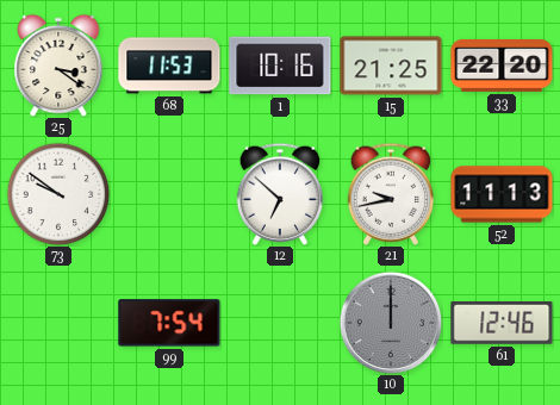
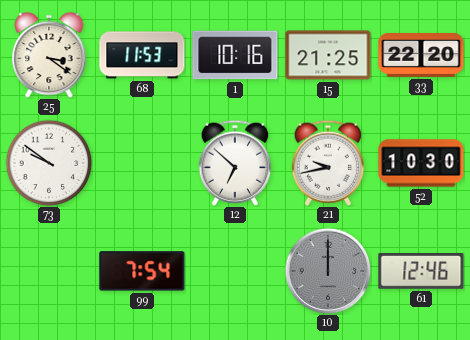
52: 11:13 -> 10:30
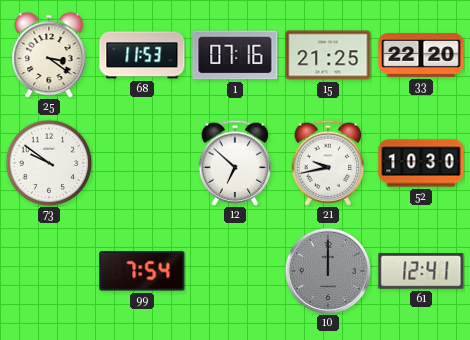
1: 10:16 -> 07:16
61: 12:46 -> 12:41
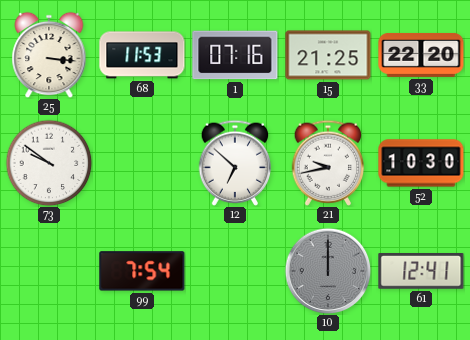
25: 3:21 -> 3:16
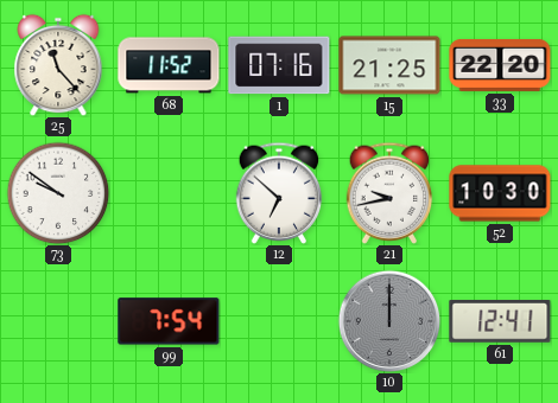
25: 3:16 -> 11:23
68: 11:53 -> 11:52
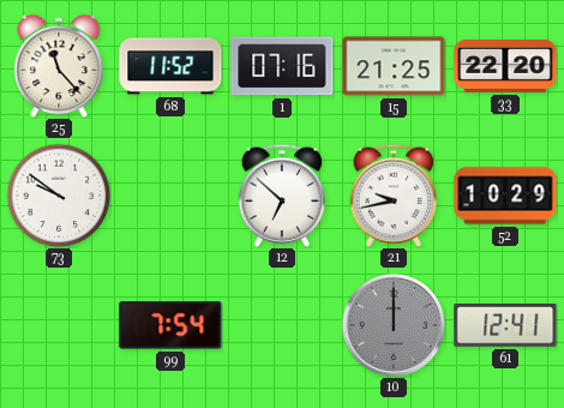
52: 10:30 -> 10:29
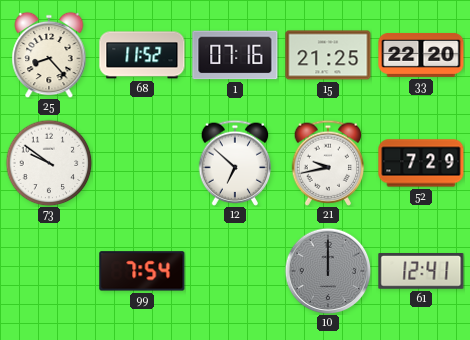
25: 11:23 -> 8:23
52: 10:29 -> 7:29
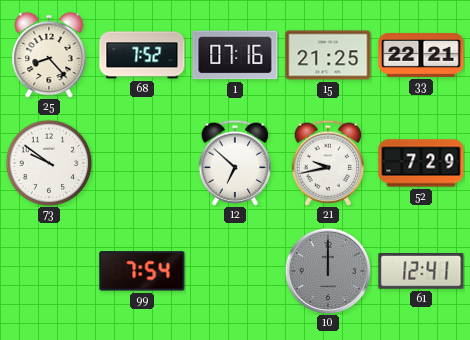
68: 11:52 -> 7:52
33: 22:20 -> 22:21
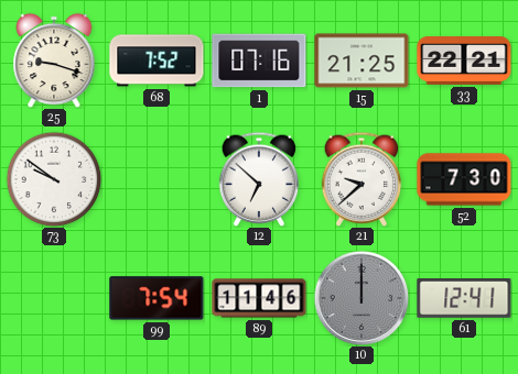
25: 8:23 -> 9:18
21: 9:43 -> 9:38
52: 7:29 -> 7:30
89: none -> 11:46
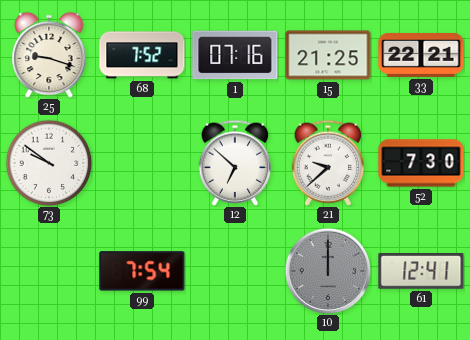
89: 11:46 -> none
